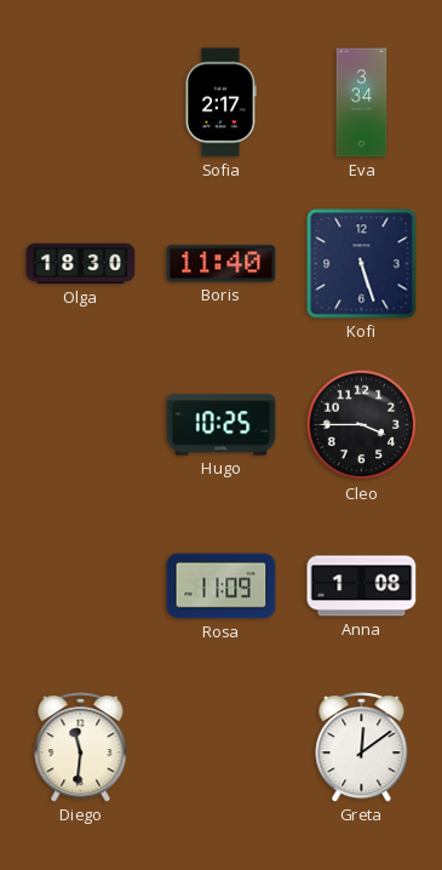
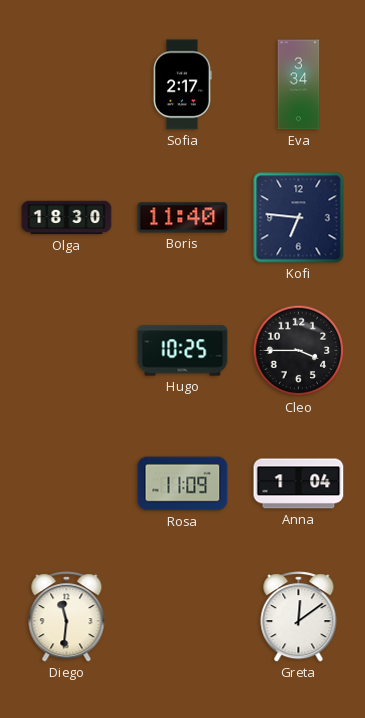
Kofi: 5:27 -> 6:46
Anna: 1:08 -> 1:04
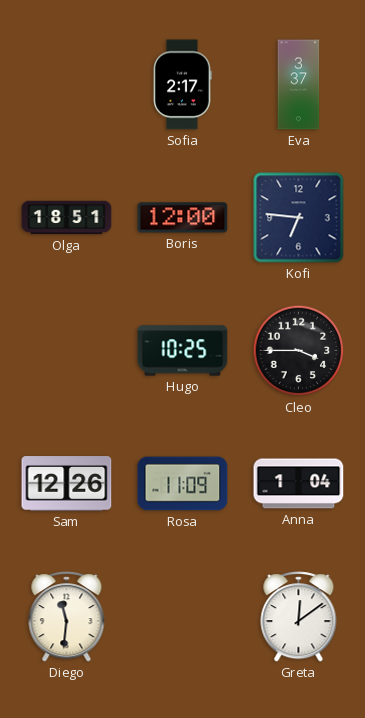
Eva: 3:34 -> 3:37
Olga: 18:30 -> 18:51
Boris: 11:40 -> 12:00
Sam: none -> 12:26
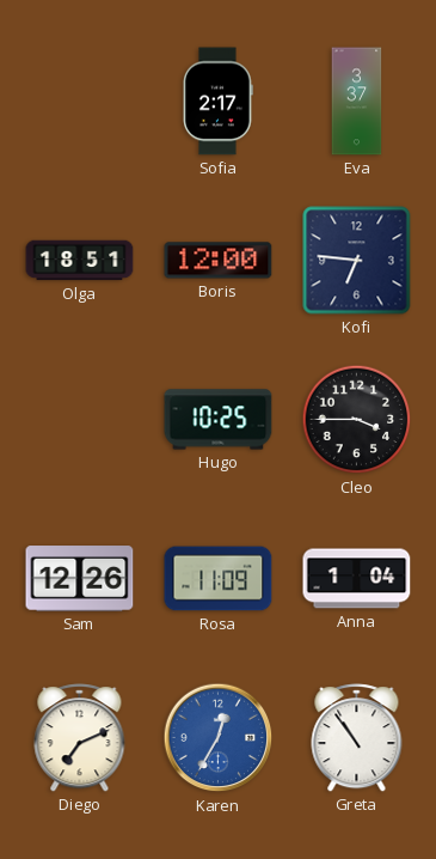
Diego: 11:31 -> 7:11
Karen: none -> 12:35
Greta: 12:09 -> 10:54
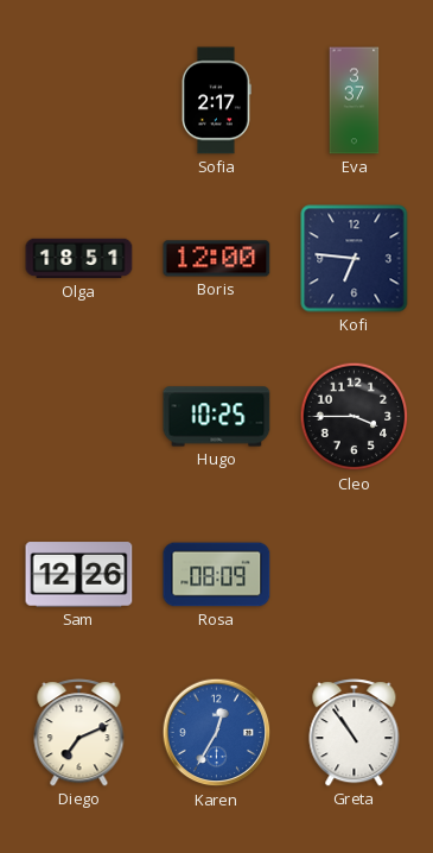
Rosa: 11:09 -> 08:09
Anna: 1:04 -> none
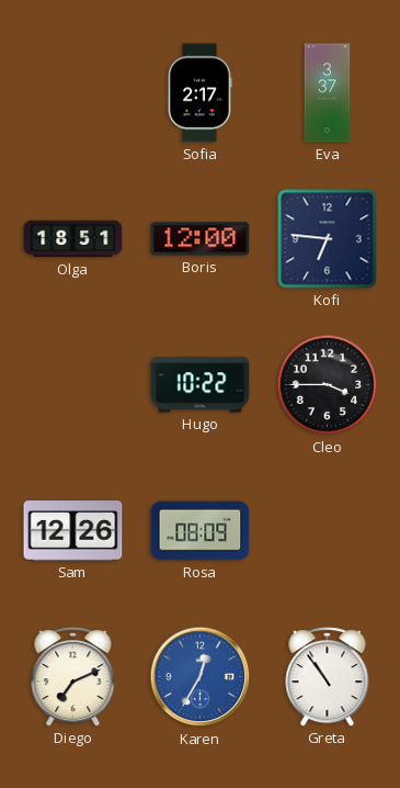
Hugo: 10:25 -> 10:22
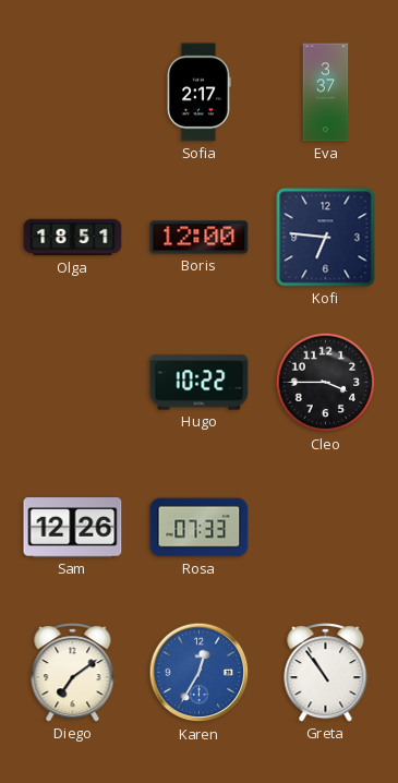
Rosa: 08:09 -> 07:33
Diego: 7:11 -> 7:09
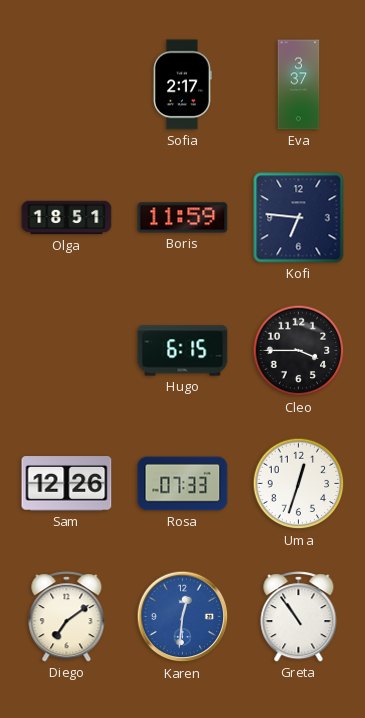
Boris: 12:00 -> 11:59
Hugo: 10:22 -> 6:15
Uma: none -> 12:33
Karen: 12:35 -> 12:31
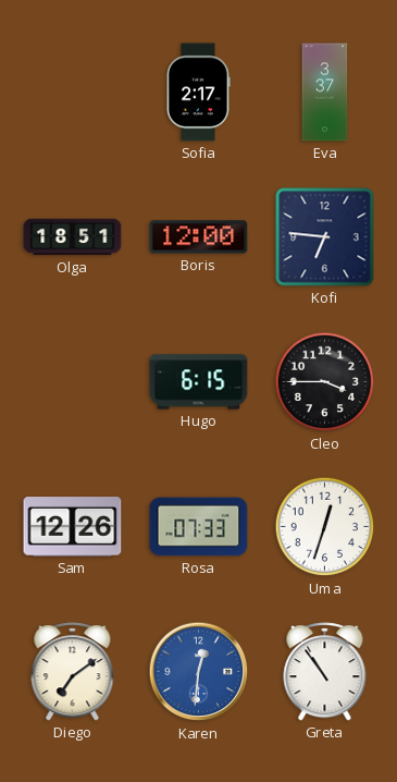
Boris: 11:59 -> 12:00
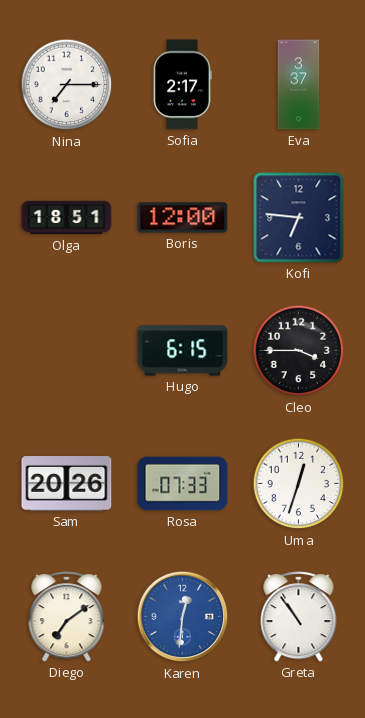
Nina: none -> 7:15
Sam: 12:26 -> 20:26
